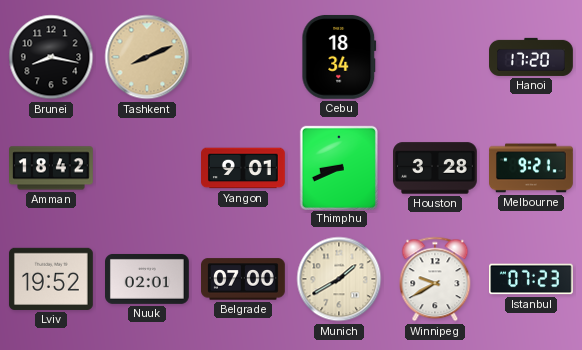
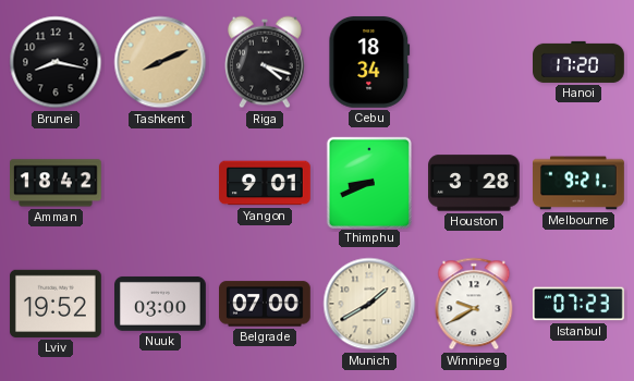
Riga: none -> 4:18
Nuuk: 02:01 -> 03:00
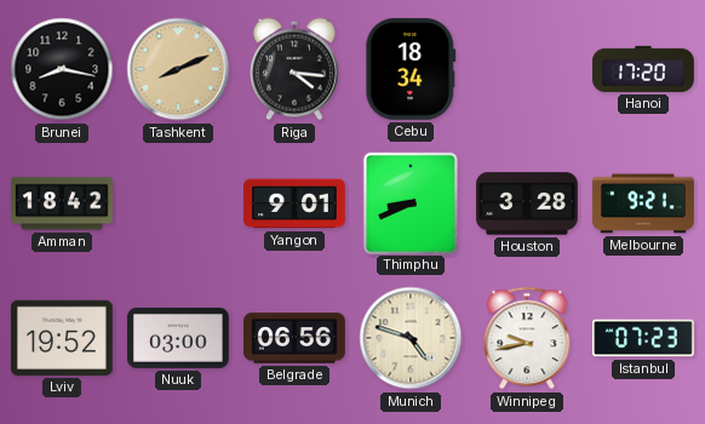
Riga: 4:18 -> 4:16
Belgrade: 07:00 -> 06:56
Munich: 1:40 -> 4:48
Winnipeg: 9:40 -> 9:43
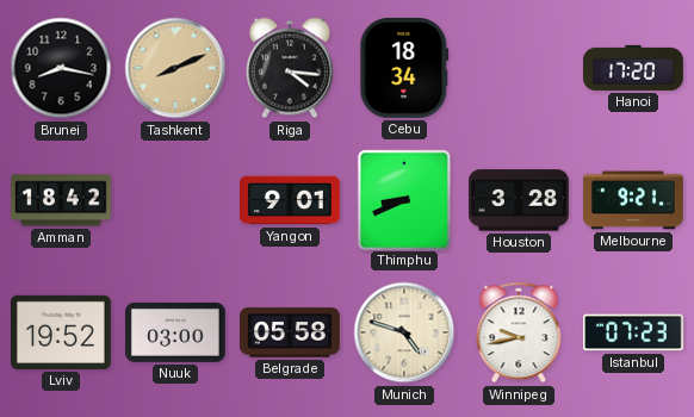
Belgrade: 06:56 -> 05:58
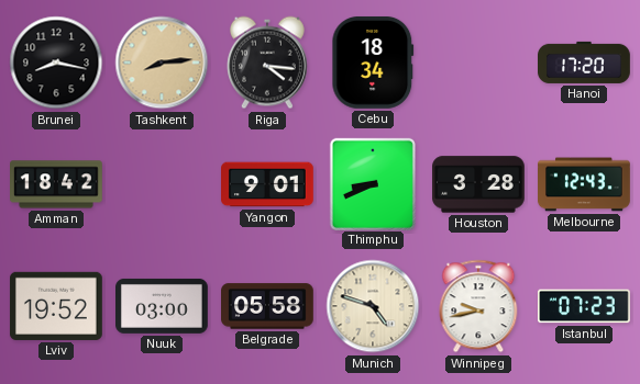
Tashkent: 8:11 -> 8:14
Melbourne: 9:21 -> 12:43
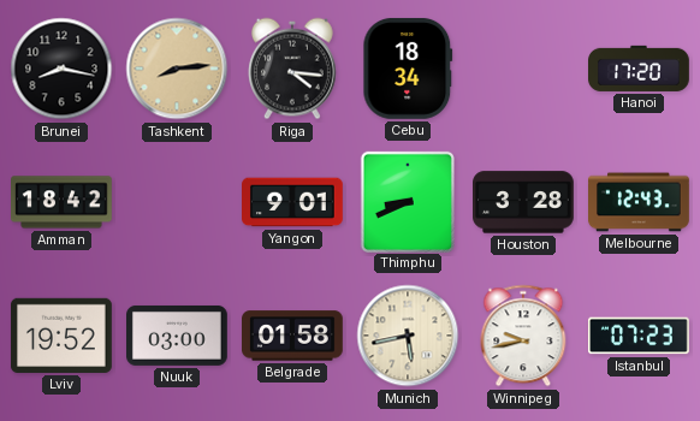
Belgrade: 05:58 -> 01:58
Munich: 4:48 -> 5:43
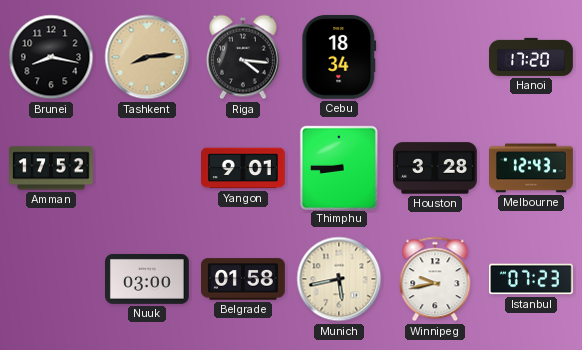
Amman: 18:42 -> 17:52
Thimphu: 8:41 -> 8:45
Lviv: 19:52 -> none
